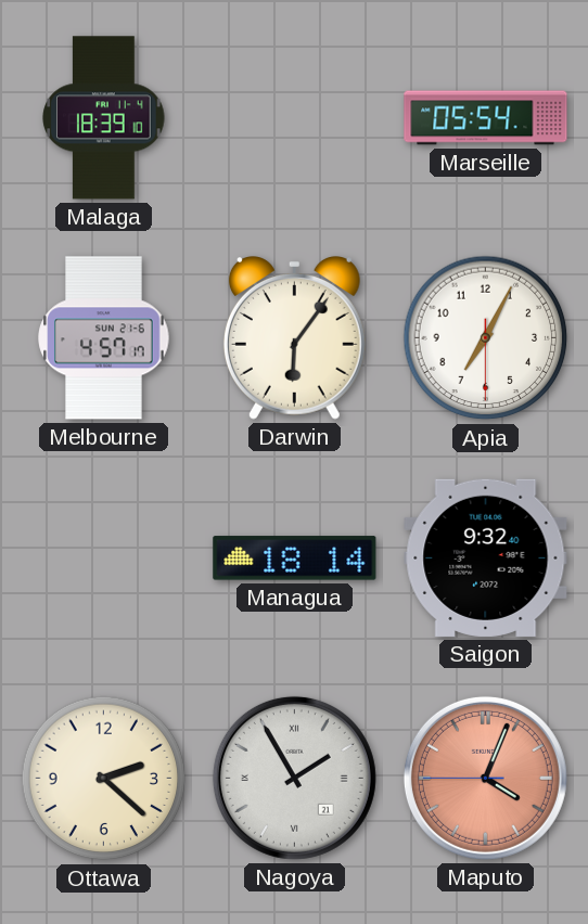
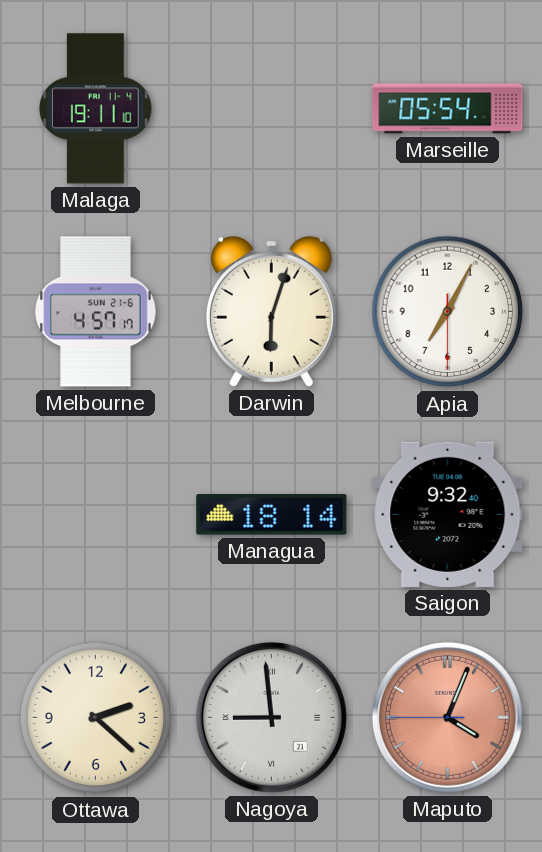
Malaga: 18:39 -> 19:11
Darwin: 6:06 -> 6:03
Nagoya: 1:55 -> 8:59
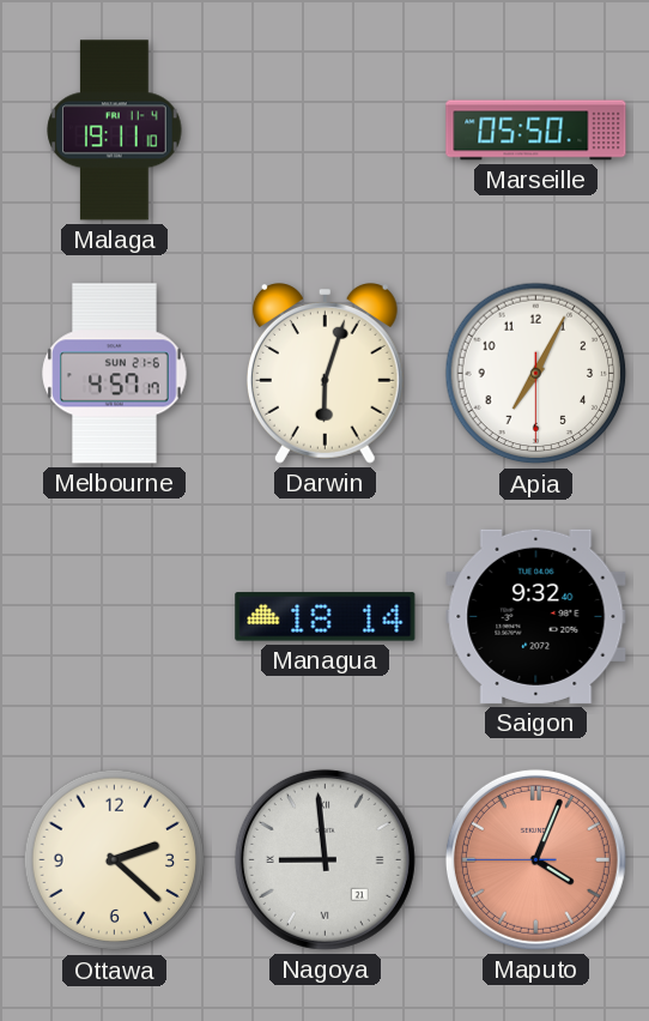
Marseille: 05:54 -> 05:50
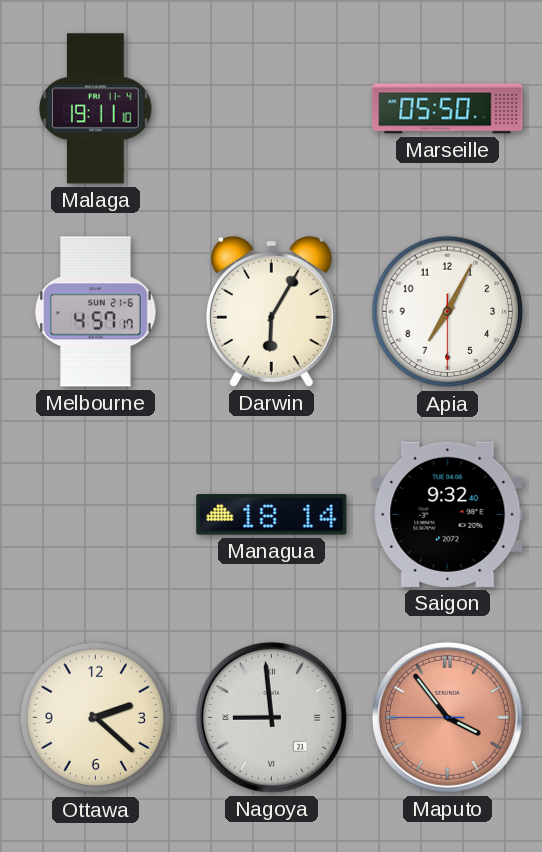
Darwin: 6:03 -> 6:05
Maputo: 4:03 -> 3:53
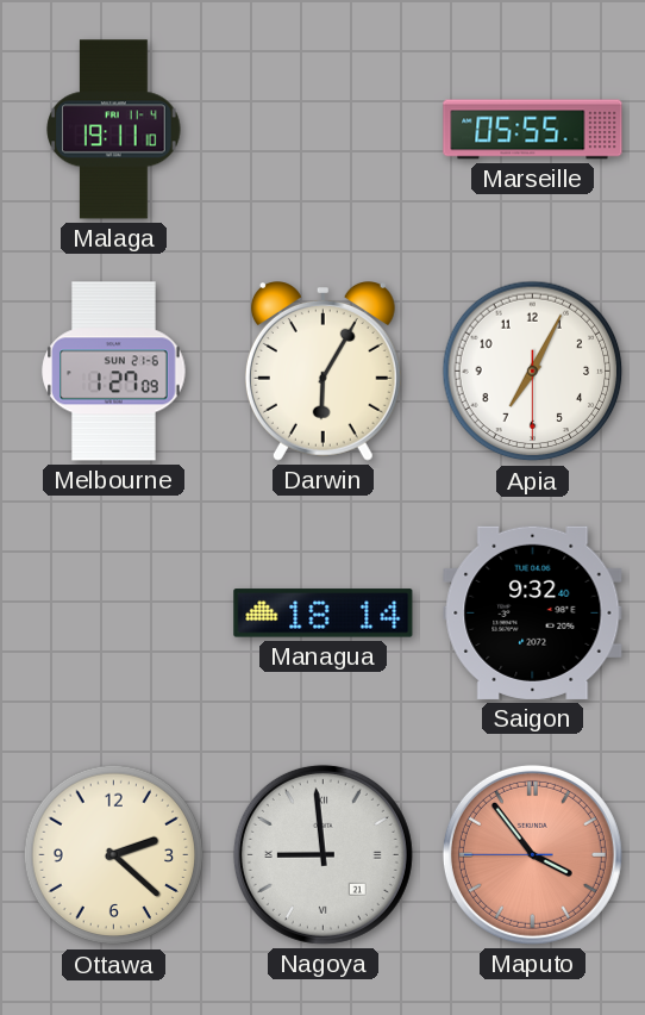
Marseille: 05:50 -> 05:55
Melbourne: 4:57 -> 1:27
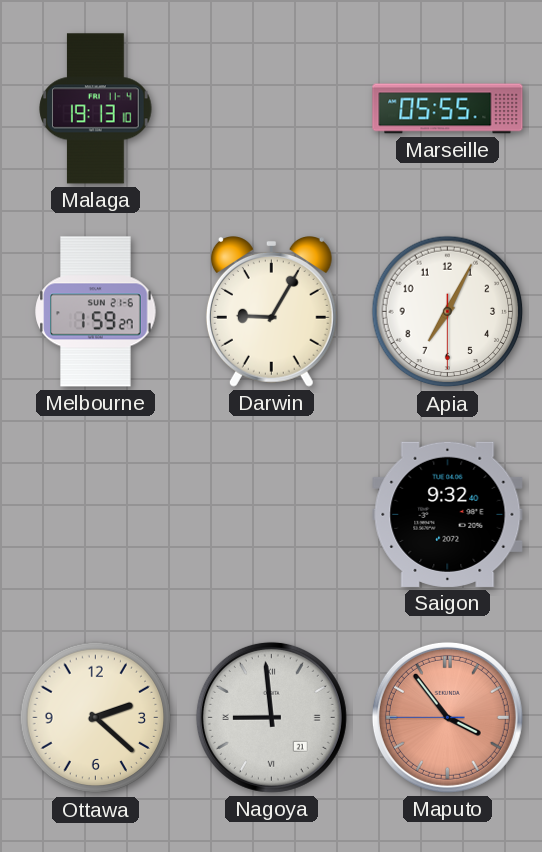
Malaga: 19:11 -> 19:13
Melbourne: 1:27 -> 1:59
Darwin: 6:05 -> 9:05
Managua: 18:14 -> none
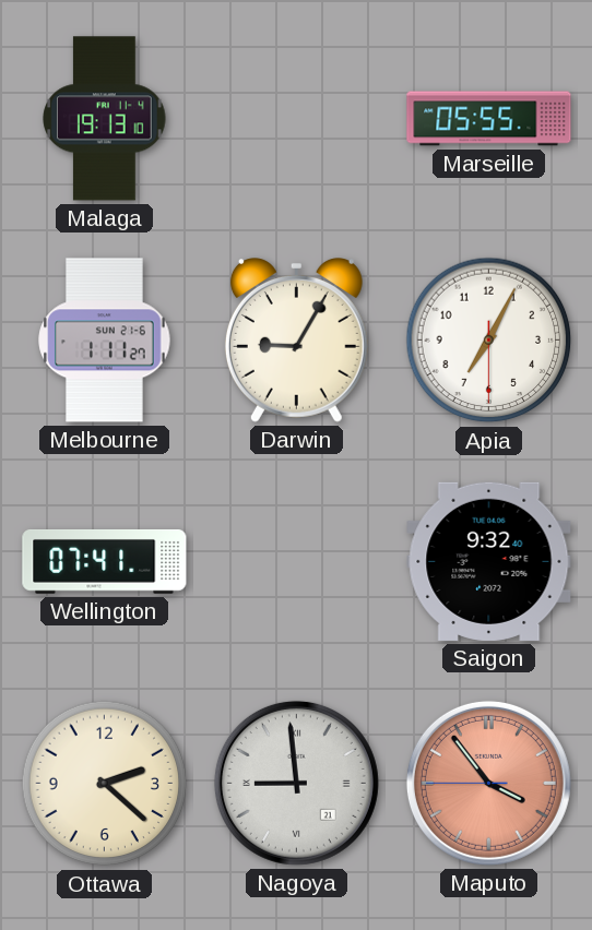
Melbourne: 1:59 -> 1:11
Wellington: none -> 07:41
